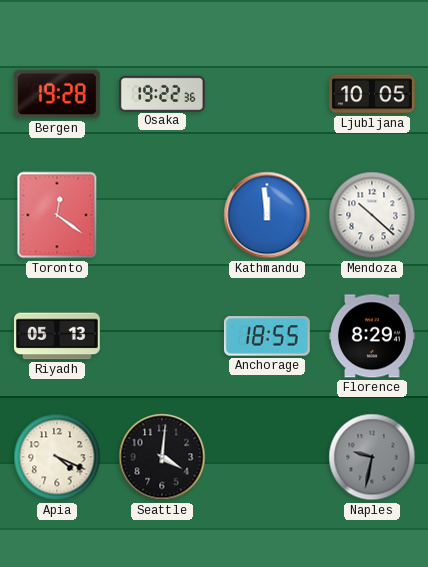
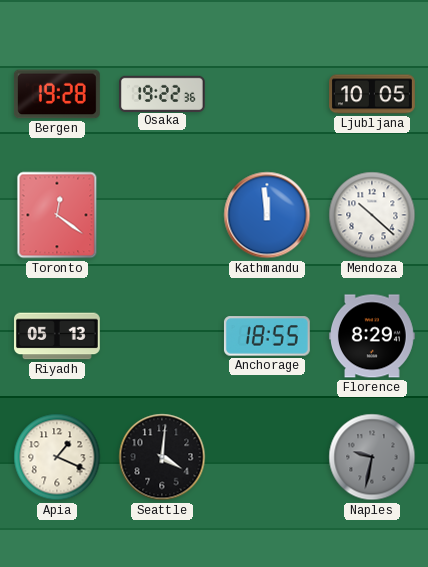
Apia: 4:19 -> 1:19
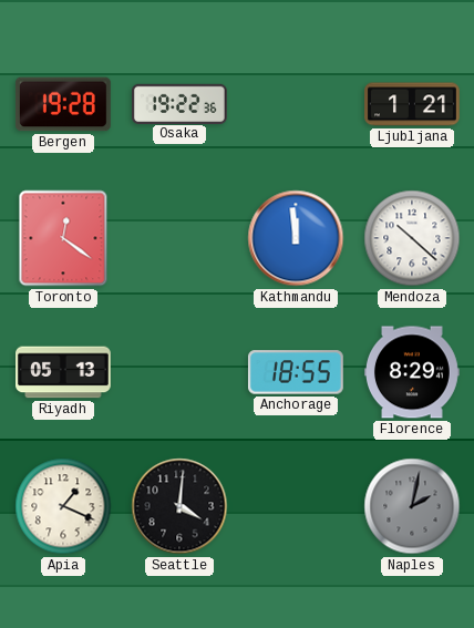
Ljubljana: 10:05 -> 1:21
Naples: 9:32 -> 2:02
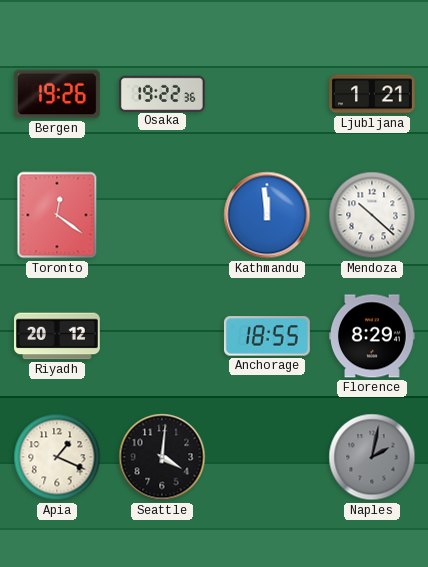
Bergen: 19:28 -> 19:26
Riyadh: 05:13 -> 20:12
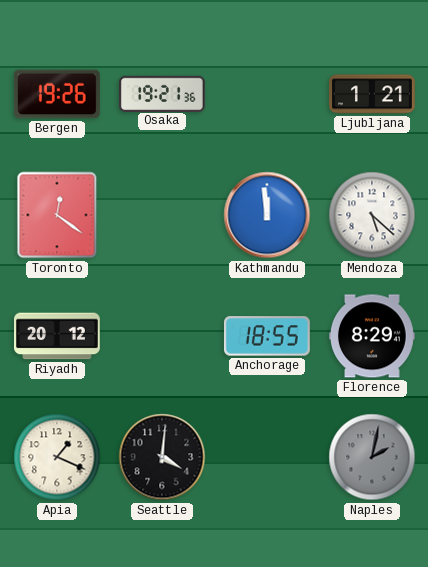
Osaka: 19:22 -> 19:21
Mendoza: 10:22 -> 5:22
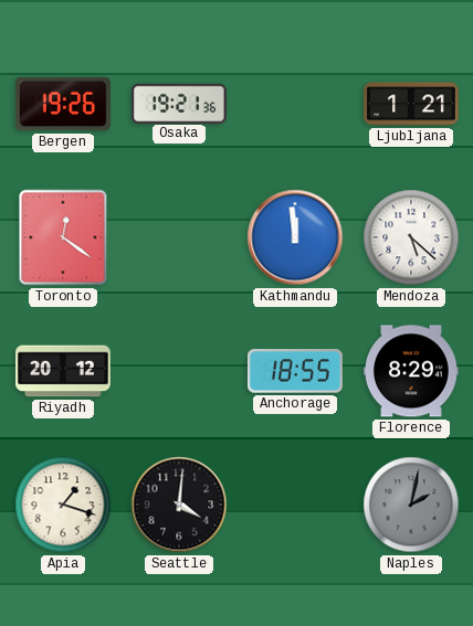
Apia: 1:19 -> 1:18
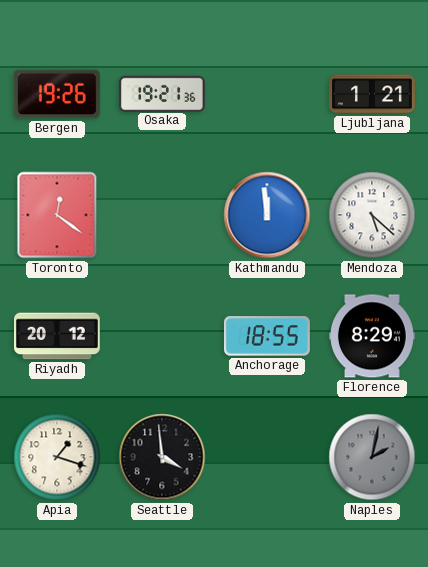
Seattle: 4:01 -> 3:59
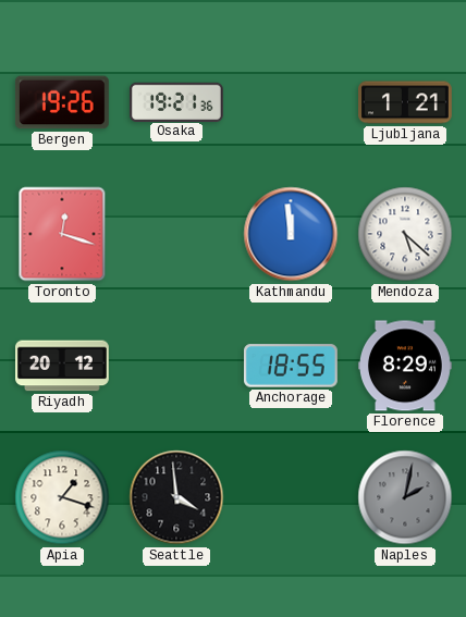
Toronto: 12:21 -> 12:18
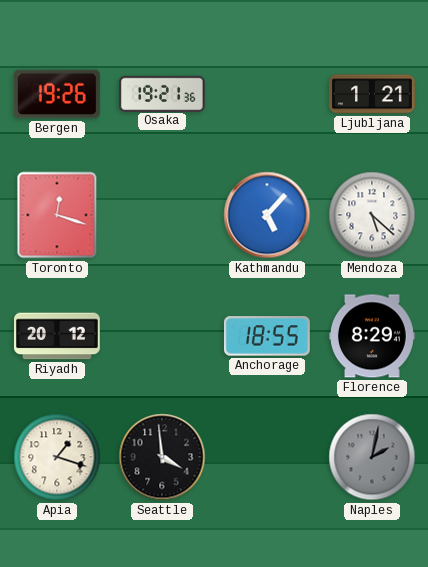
Kathmandu: 11:59 -> 5:07
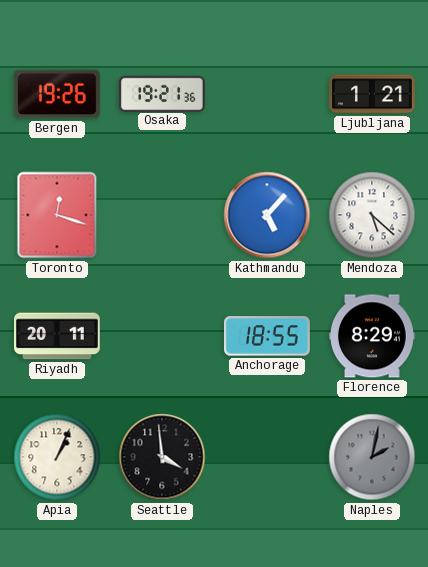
Riyadh: 20:12 -> 20:11
Apia: 1:18 -> 1:04
